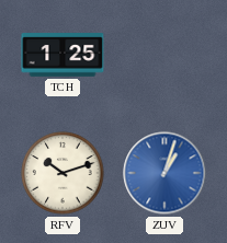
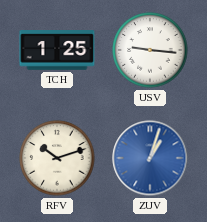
USV: none -> 9:16
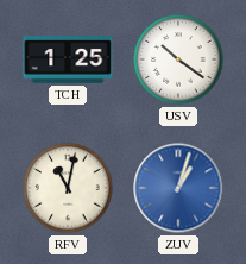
USV: 9:16 -> 10:21
RFV: 10:12 -> 11:02
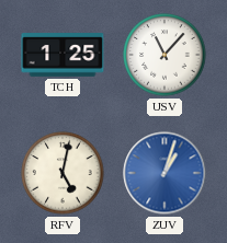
USV: 10:21 -> 11:07
RFV: 11:02 -> 5:02
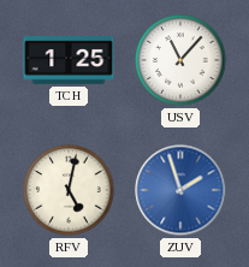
ZUV: 1:03 -> 1:57
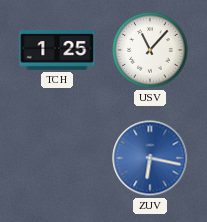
RFV: 5:02 -> none
ZUV: 1:57 -> 6:17
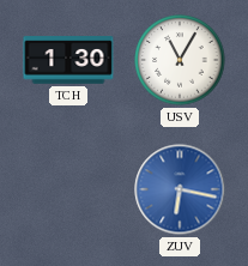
TCH: 1:25 -> 1:30
USV: 11:07 -> 11:05
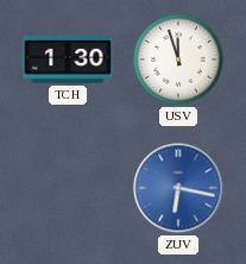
USV: 11:05 -> 11:57
